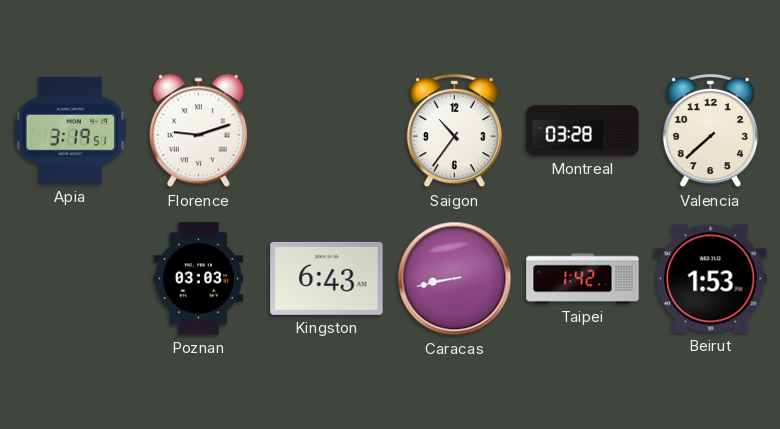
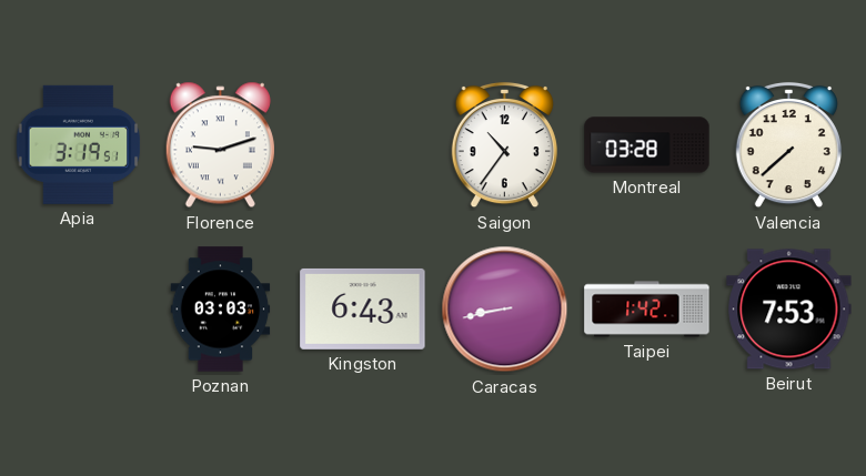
Beirut: 1:53 -> 7:53
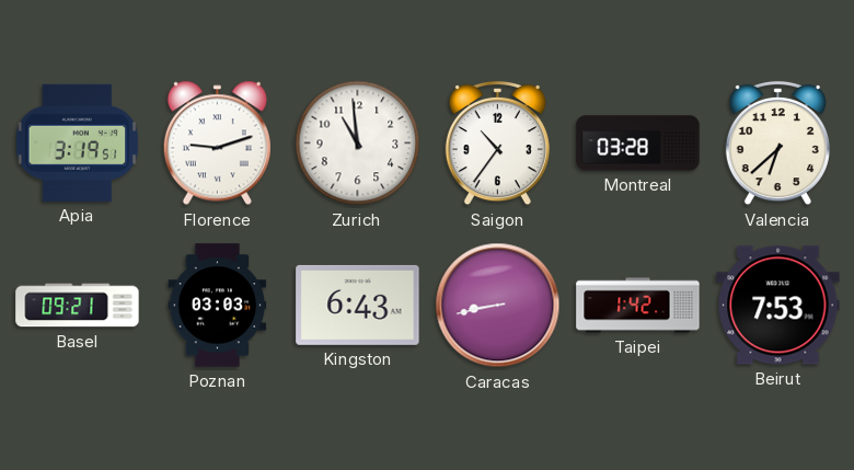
Zurich: none -> 10:59
Valencia: 7:38 -> 6:38
Basel: none -> 09:21
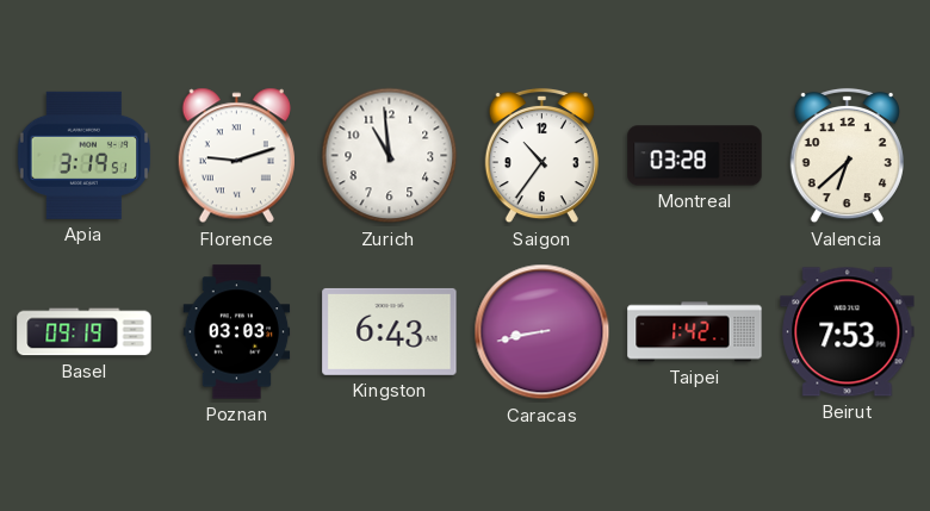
Basel: 09:21 -> 09:19
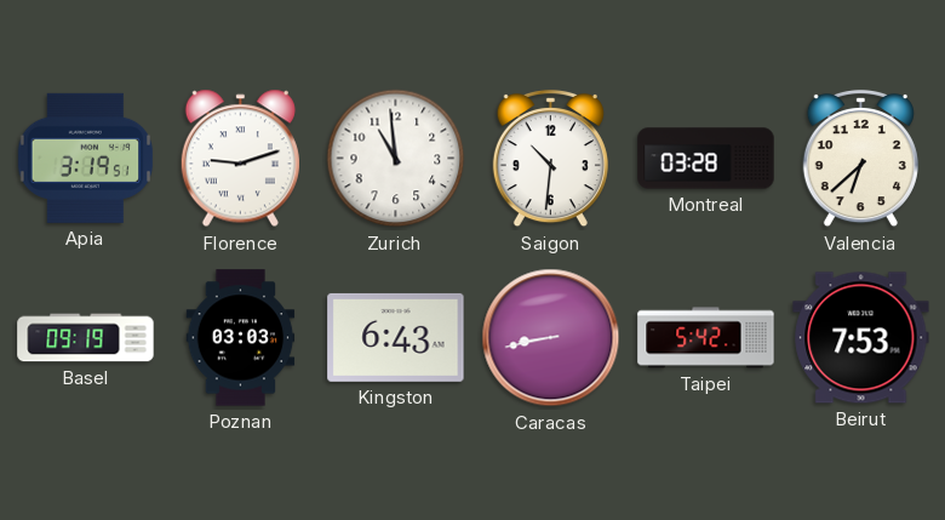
Saigon: 10:36 -> 10:31
Taipei: 1:42 -> 5:42
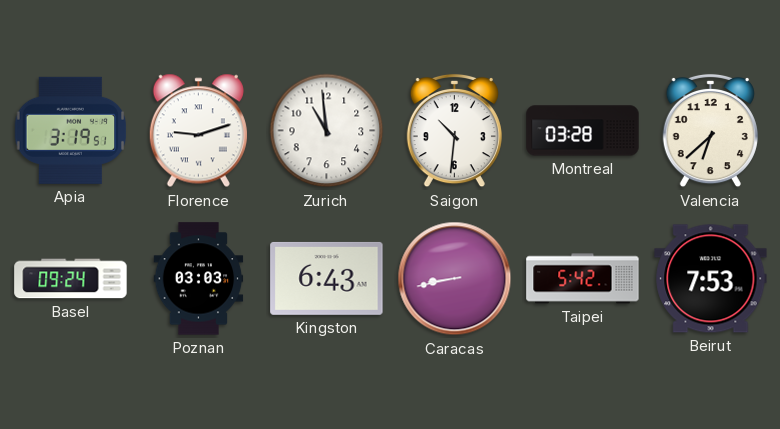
Basel: 09:19 -> 09:24
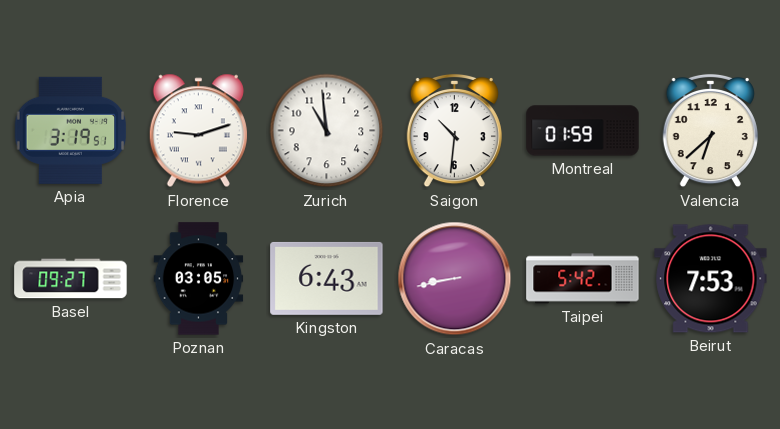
Montreal: 03:28 -> 01:59
Basel: 09:24 -> 09:27
Poznan: 03:03 -> 03:05
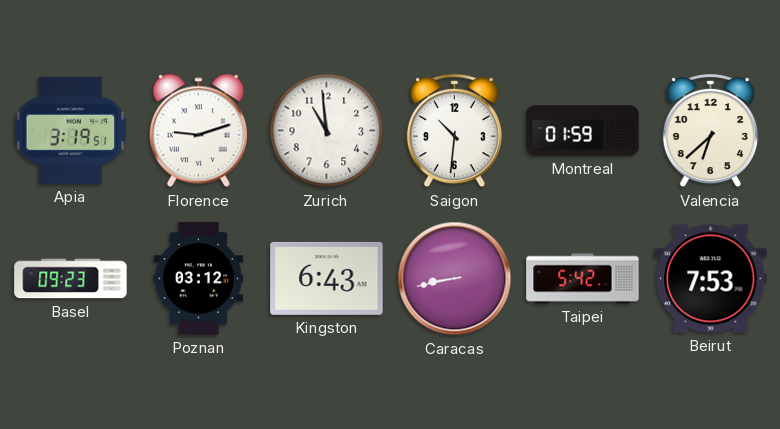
Basel: 09:27 -> 09:23
Poznan: 03:05 -> 03:12
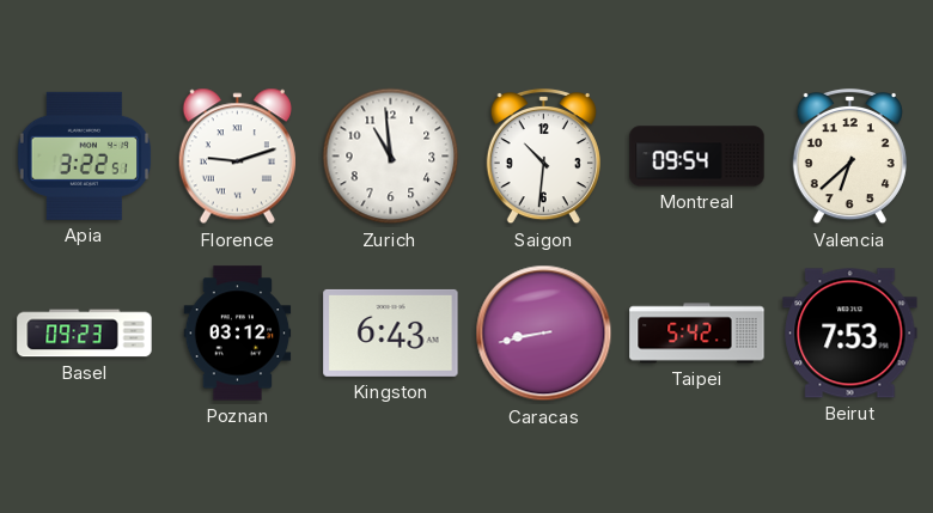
Apia: 3:19 -> 3:22
Montreal: 01:59 -> 09:54
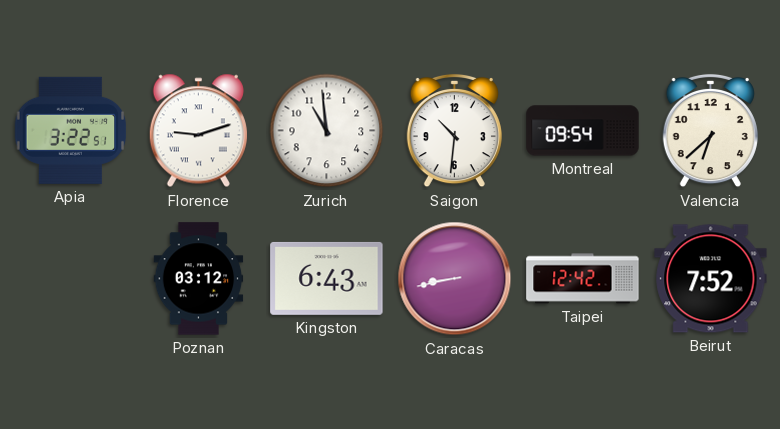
Basel: 09:23 -> none
Taipei: 5:42 -> 12:42
Beirut: 7:53 -> 7:52
